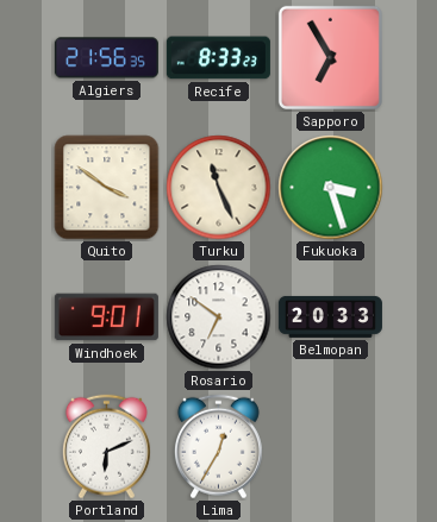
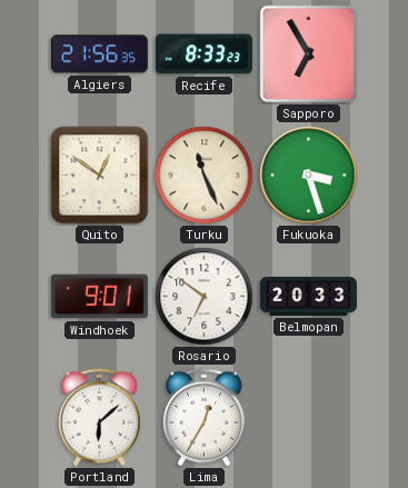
Quito: 3:51 -> 12:51
Portland: 6:11 -> 6:08
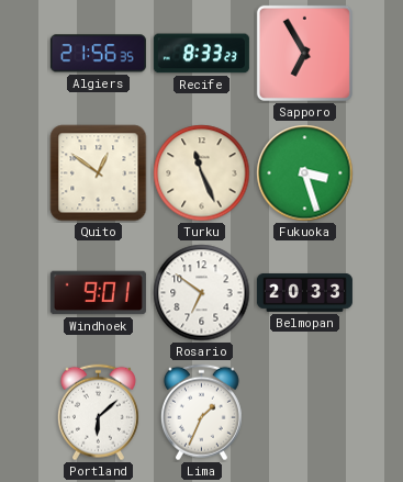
Lima: 12:35 -> 1:34
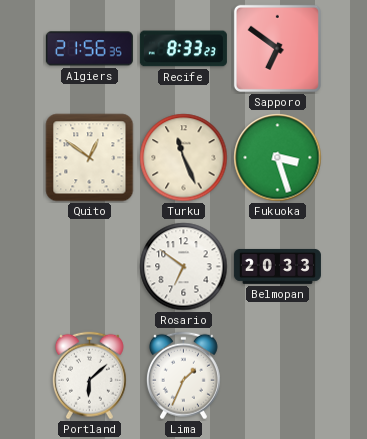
Sapporo: 6:55 -> 6:51
Windhoek: 9:01 -> none
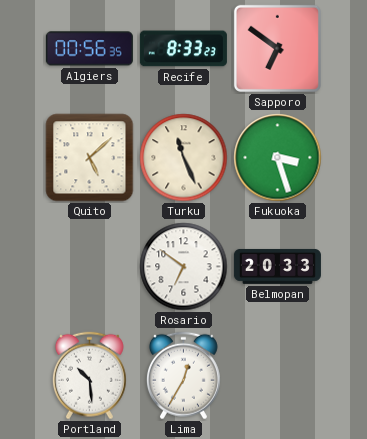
Algiers: 21:56 -> 00:56
Quito: 12:51 -> 5:08
Portland: 6:08 -> 10:29
Lima: 1:34 -> 12:35
